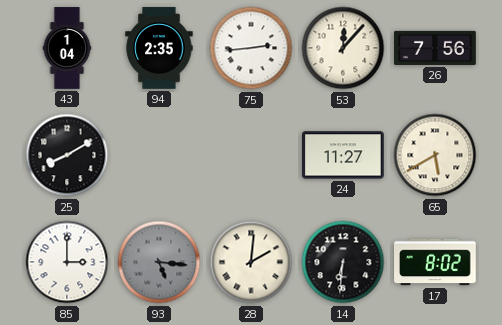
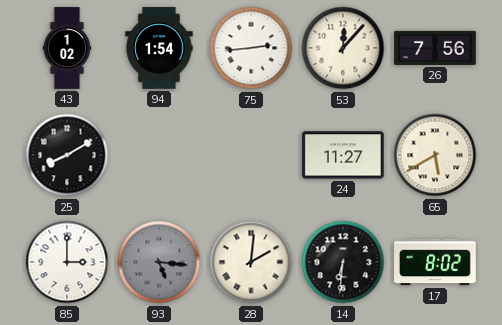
43: 1:04 -> 1:02
94: 2:35 -> 1:54
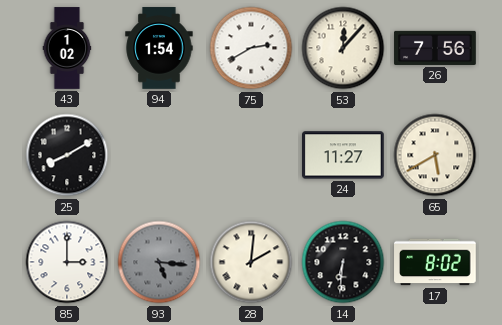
75: 2:44 -> 2:40
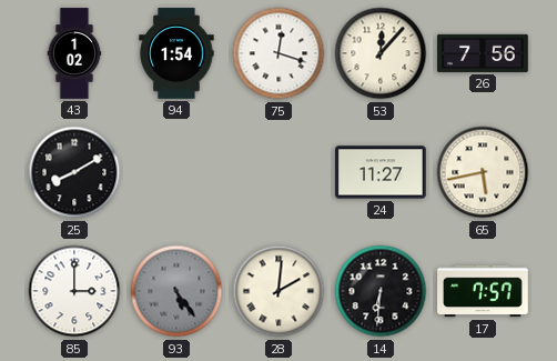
75: 2:40 -> 12:18
65: 5:40 -> 5:43
93: 5:16 -> 5:24
17: 8:02 -> 7:57
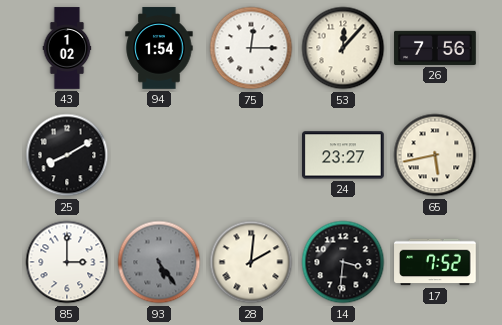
75: 12:18 -> 12:15
24: 11:27 -> 23:27
14: 6:31 -> 3:31
17: 7:57 -> 7:52
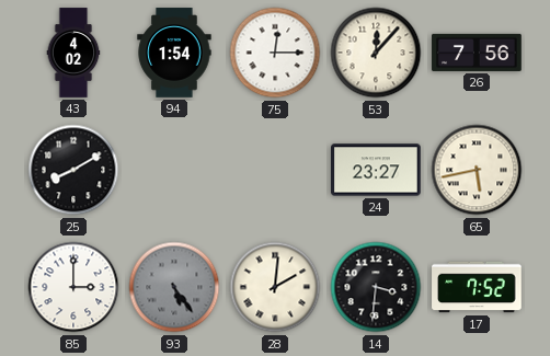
43: 1:02 -> 4:02
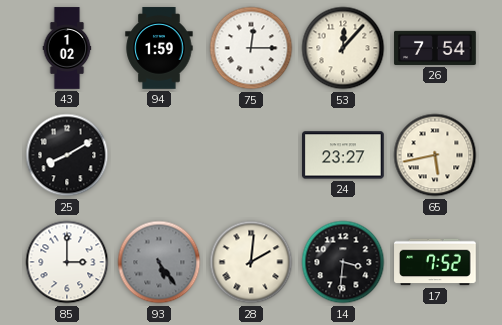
43: 4:02 -> 1:02
94: 1:54 -> 1:59
26: 7:56 -> 7:54
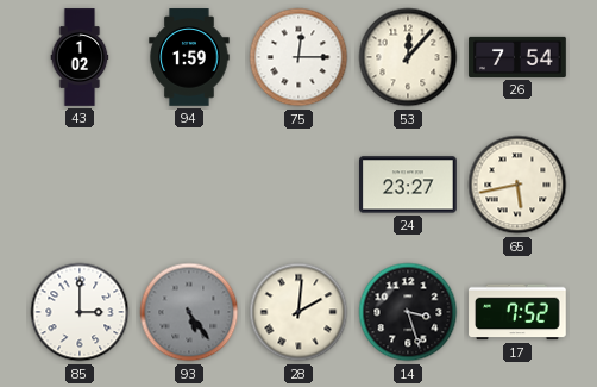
25: 8:10 -> none
14: 3:31 -> 3:27
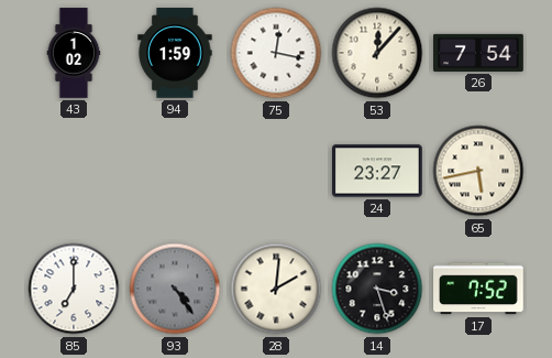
75: 12:15 -> 12:17
85: 3:00 -> 7:00
93: 5:24 -> 4:24
